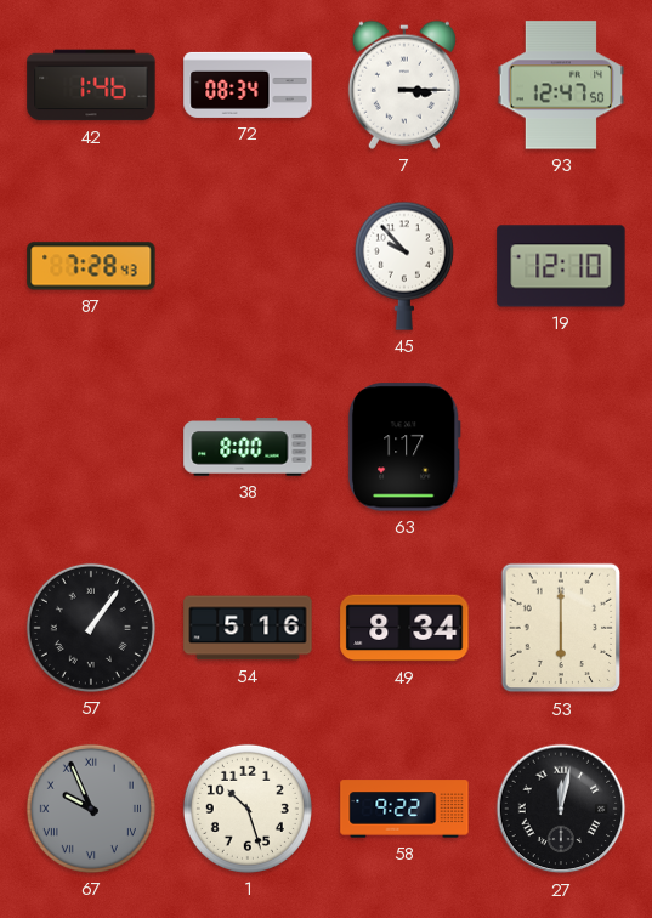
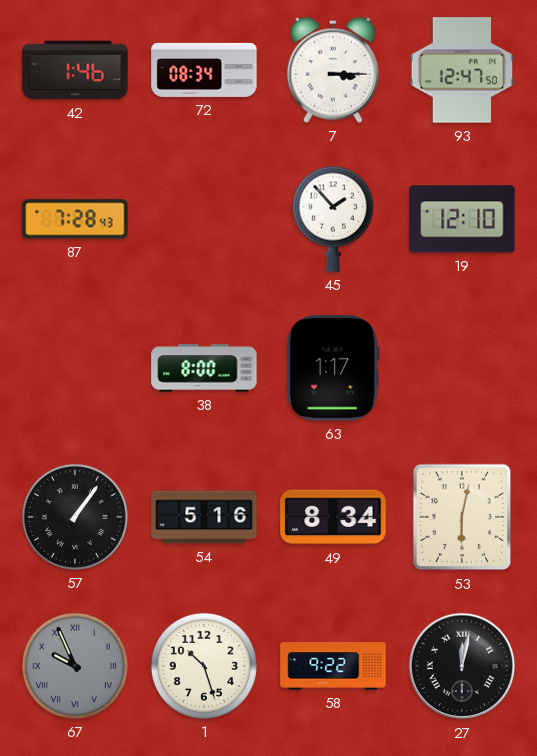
45: 9:53 -> 1:53
53: 6:00 -> 6:02
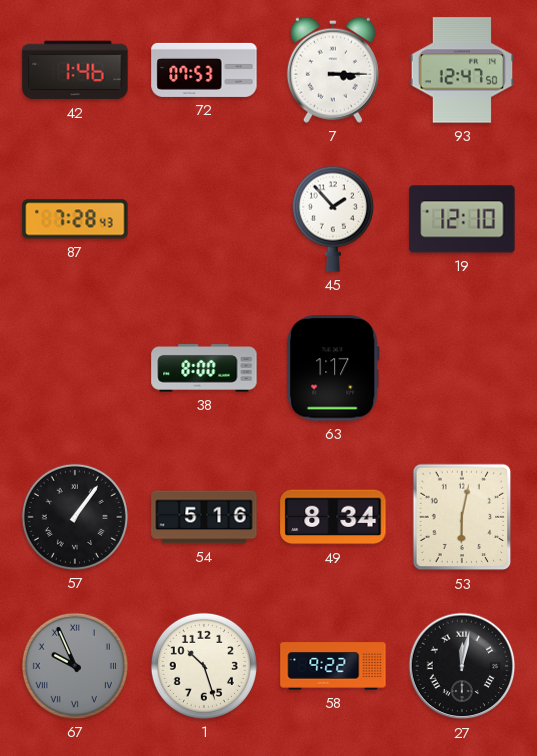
72: 08:34 -> 07:53
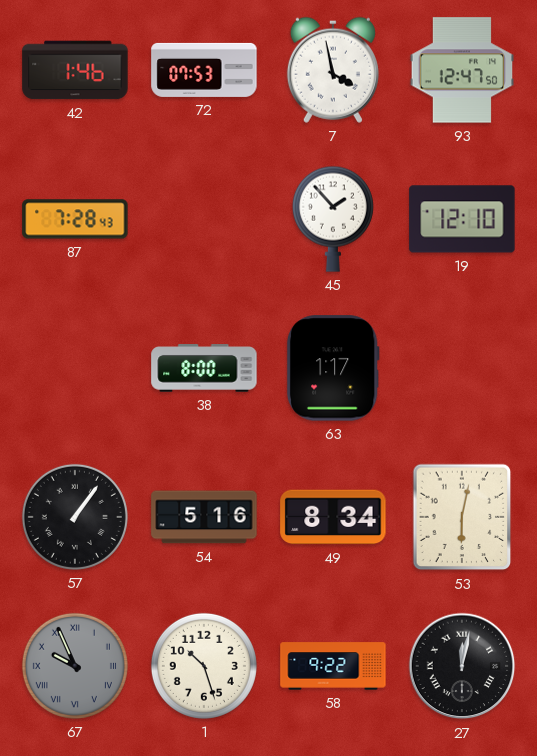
7: 3:15 -> 3:58
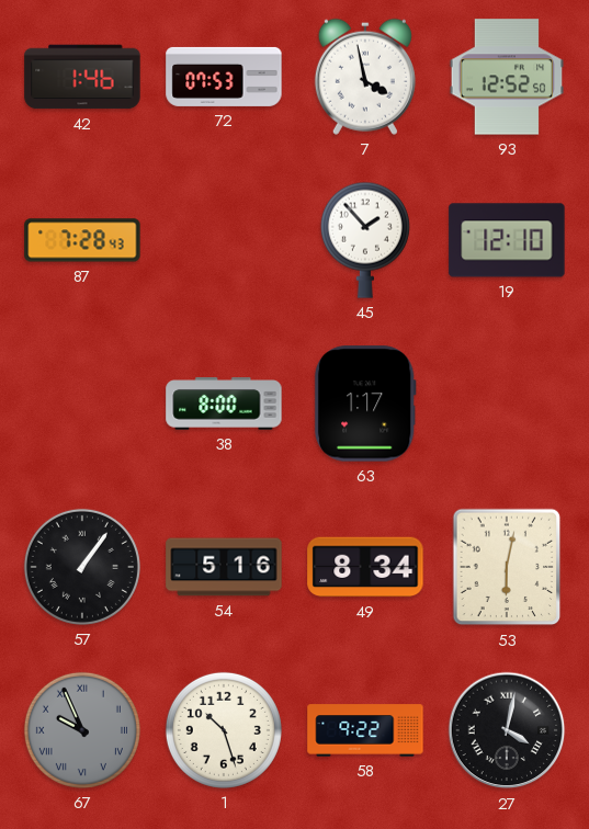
93: 12:47 -> 12:52
27: 12:02 -> 4:02
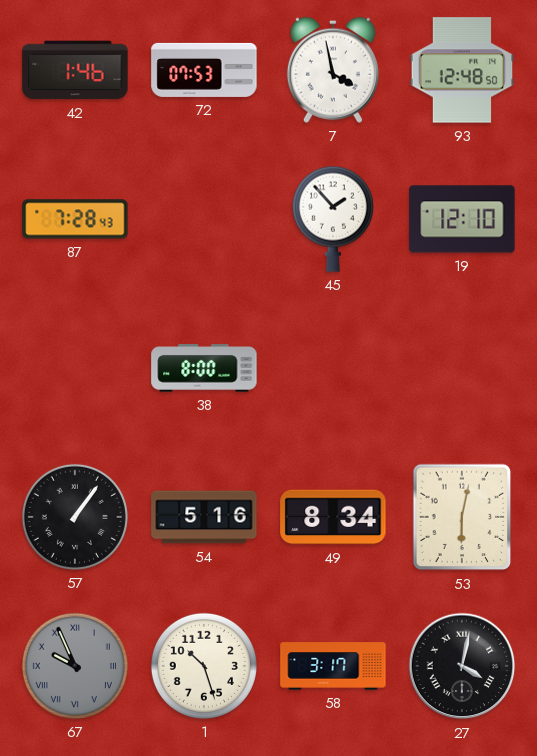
93: 12:52 -> 12:48
63: 1:17 -> none
58: 9:22 -> 3:17
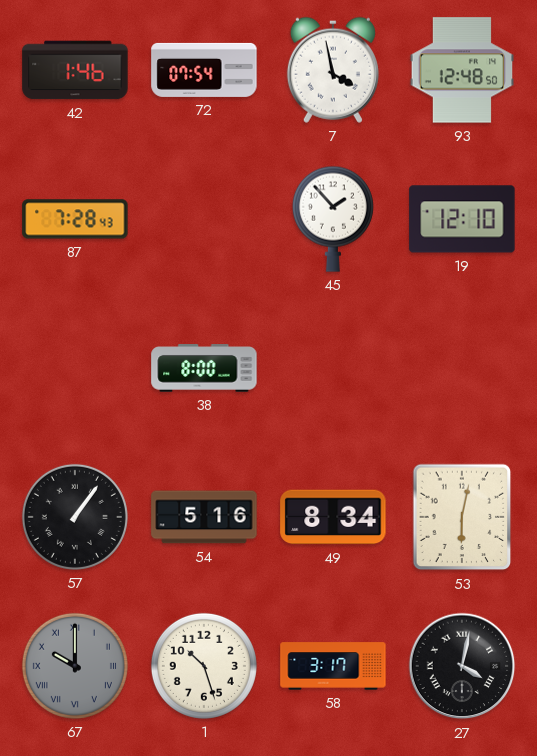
72: 07:53 -> 07:54
67: 9:56 -> 10:00
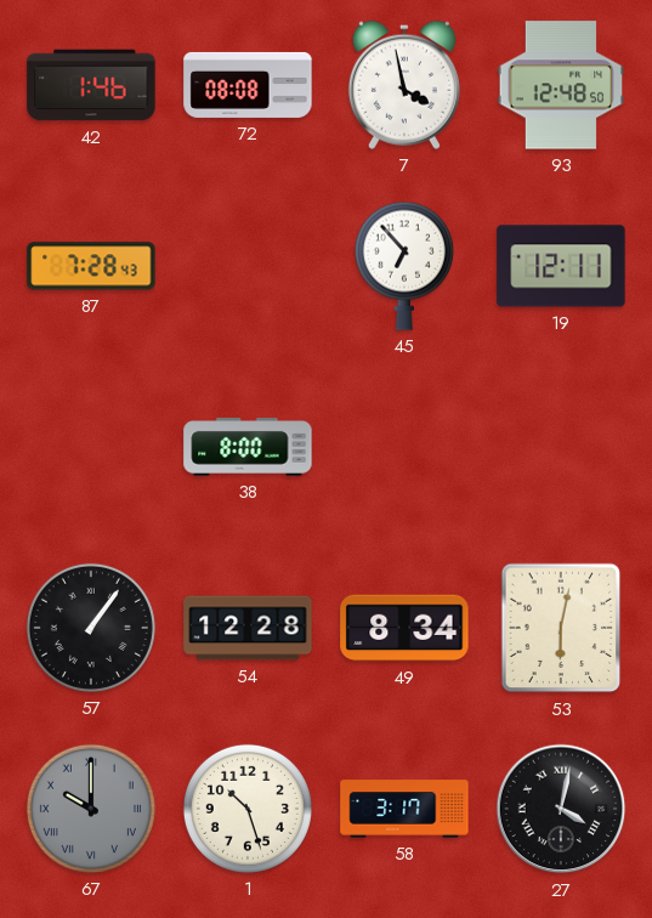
72: 07:54 -> 08:08
45: 1:53 -> 6:53
19: 12:10 -> 12:11
54: 5:16 -> 12:28
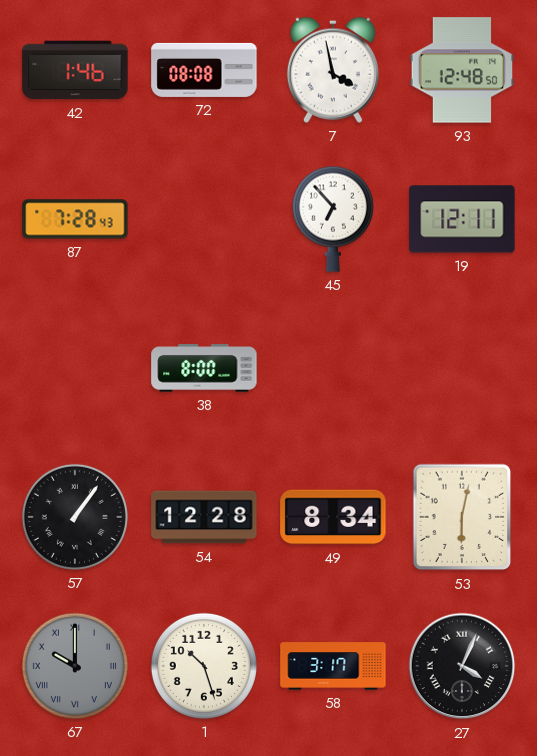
27: 4:02 -> 4:04
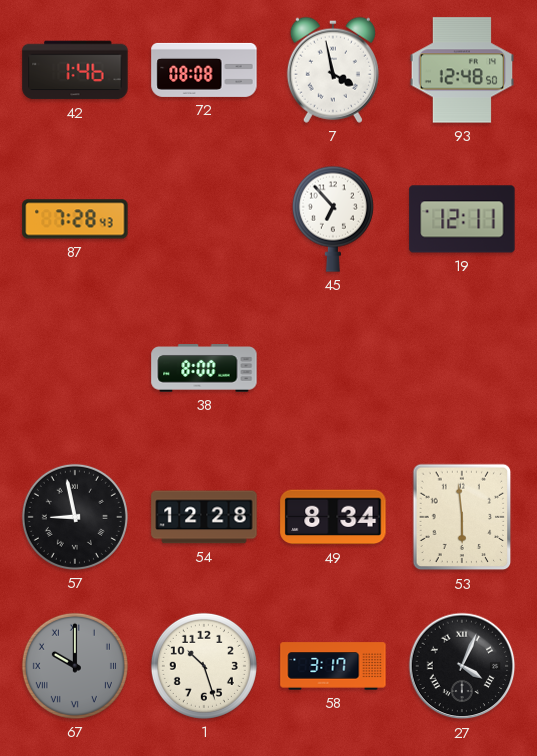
57: 1:06 -> 8:58
53: 6:02 -> 5:59
